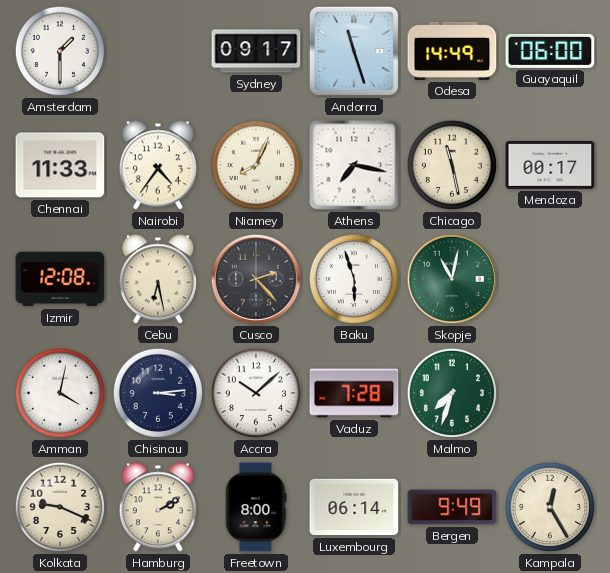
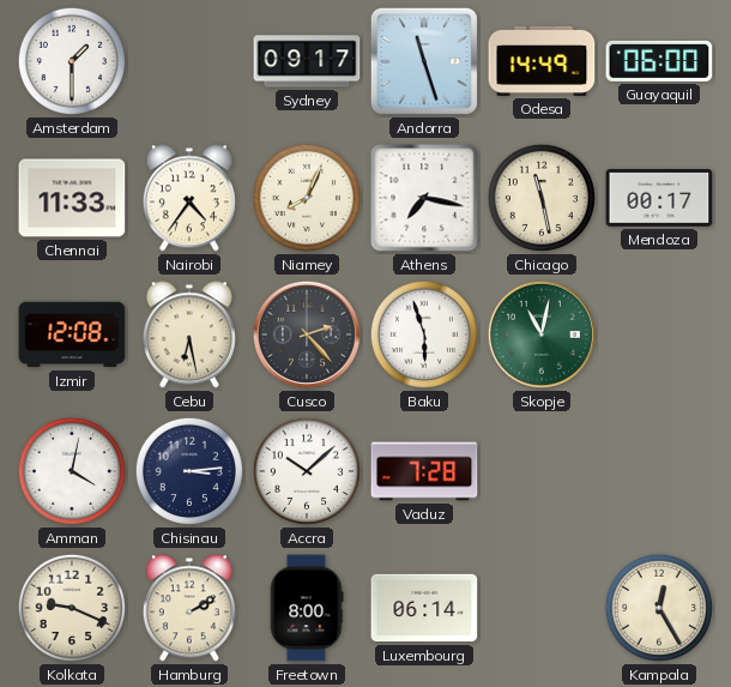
Malmo: 7:33 -> none
Bergen: 9:49 -> none
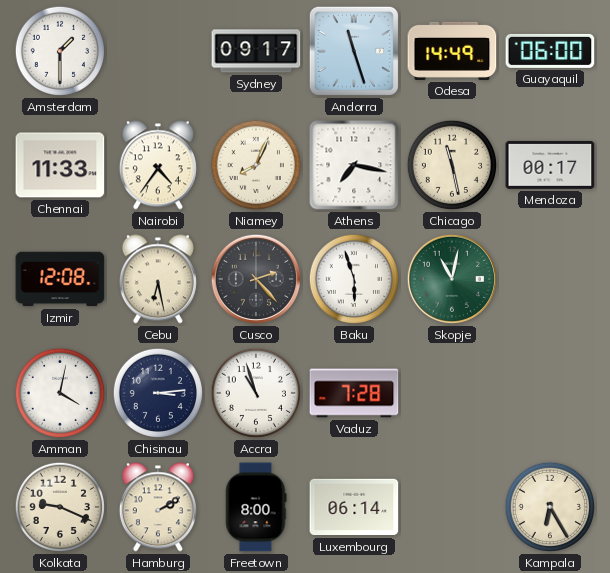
Accra: 10:08 -> 10:57
Kampala: 12:25 -> 6:25
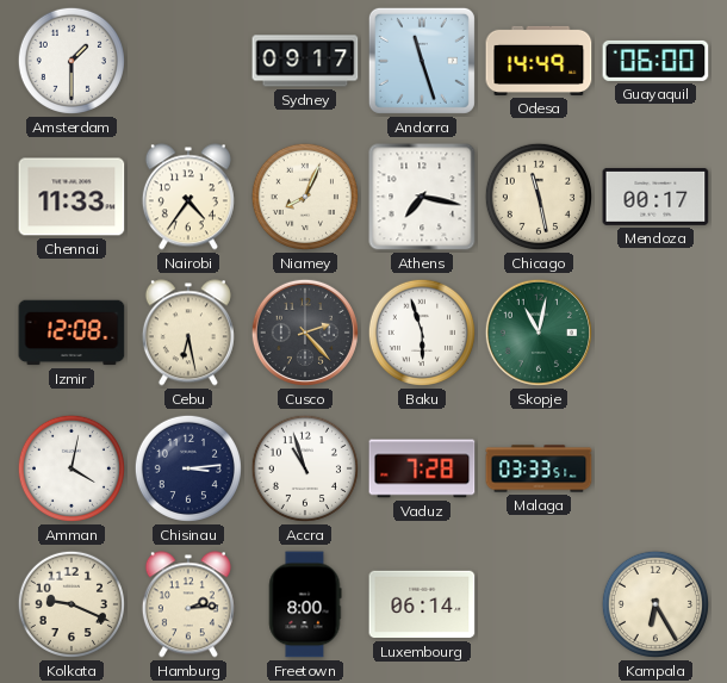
Malaga: none -> 03:33
Hamburg: 2:10 -> 2:14
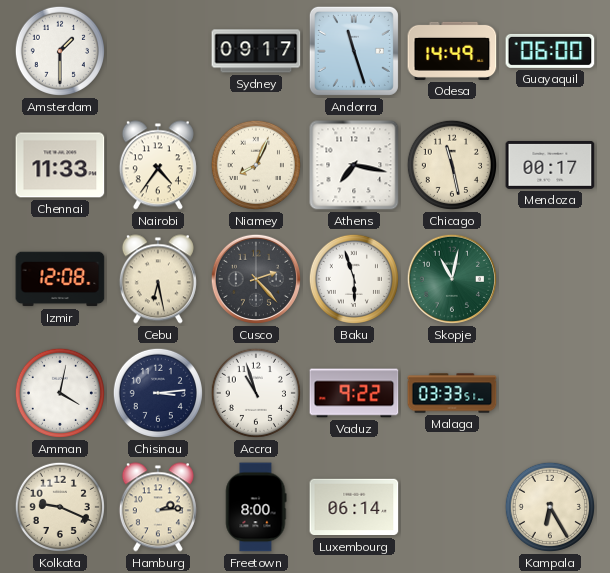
Vaduz: 7:28 -> 9:22
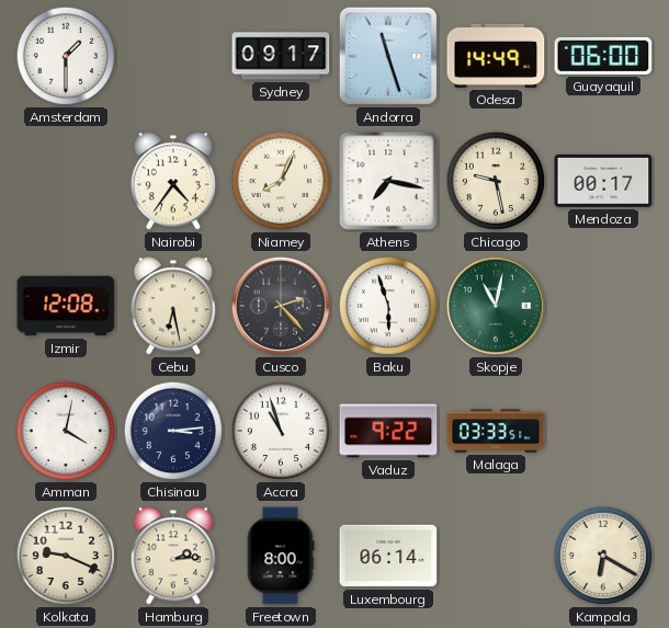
Chennai: 11:33 -> none
Chicago: 11:28 -> 9:28
Kampala: 6:25 -> 6:20
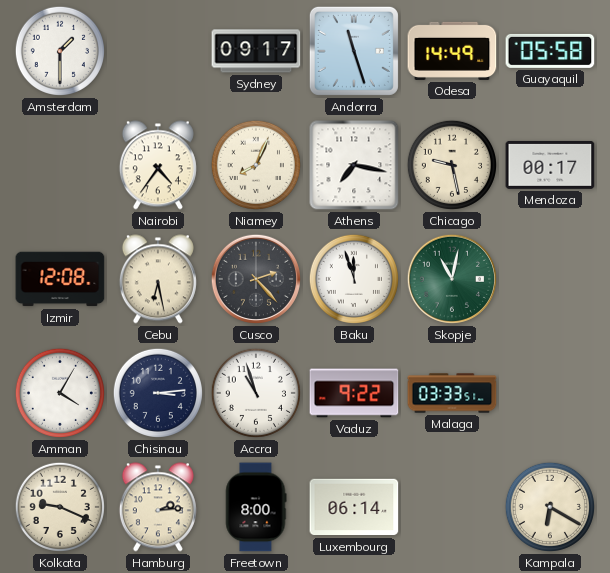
Guayaquil: 06:00 -> 05:58
Baku: 5:57 -> 11:57
Amman: 4:02 -> 4:05
